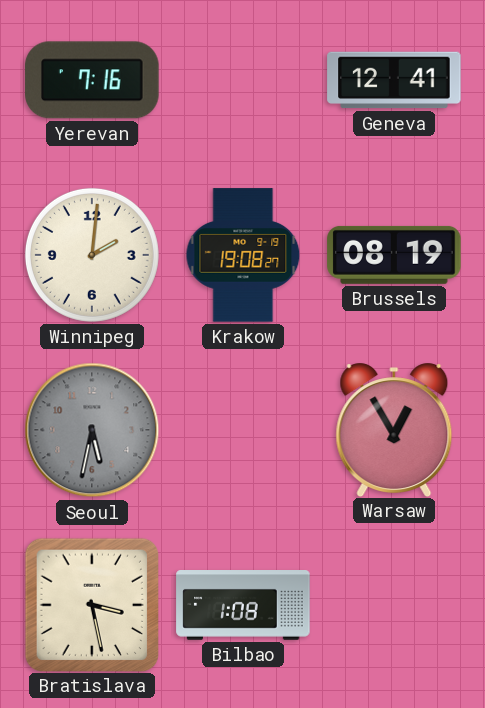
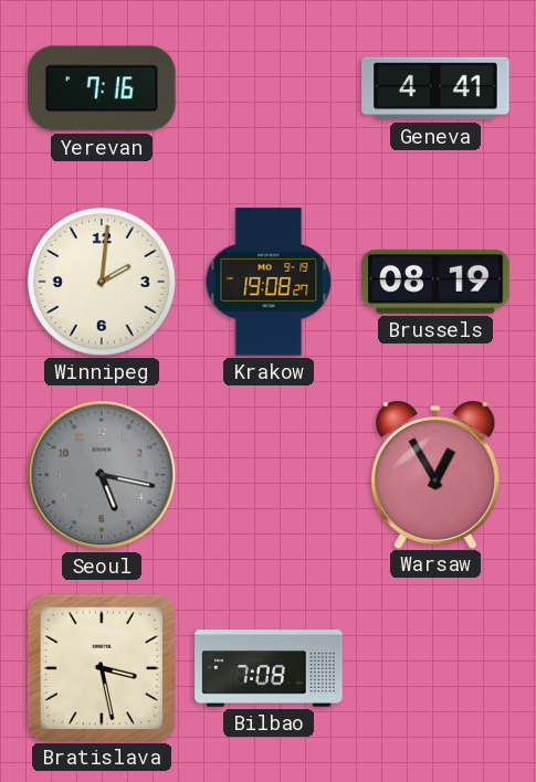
Geneva: 12:41 -> 4:41
Seoul: 5:32 -> 5:17
Bilbao: 1:08 -> 7:08
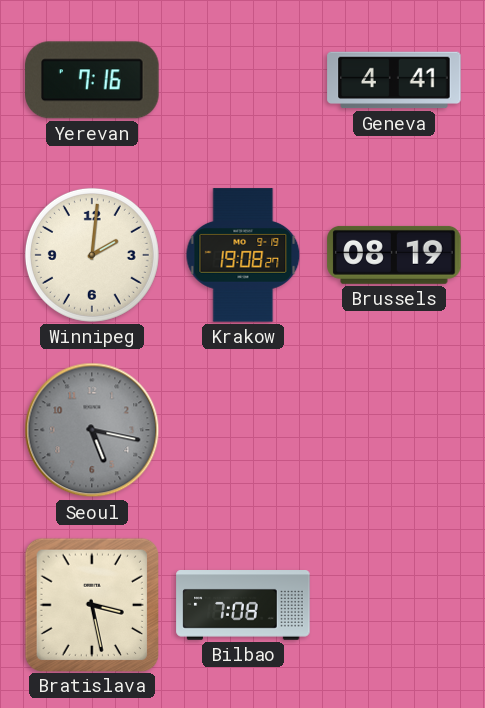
Warsaw: 12:55 -> none
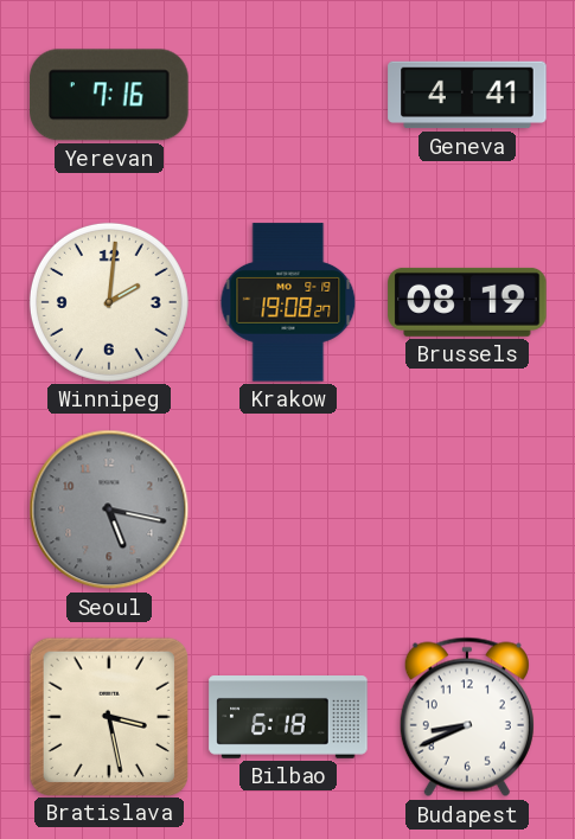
Bilbao: 7:08 -> 6:18
Budapest: none -> 8:41
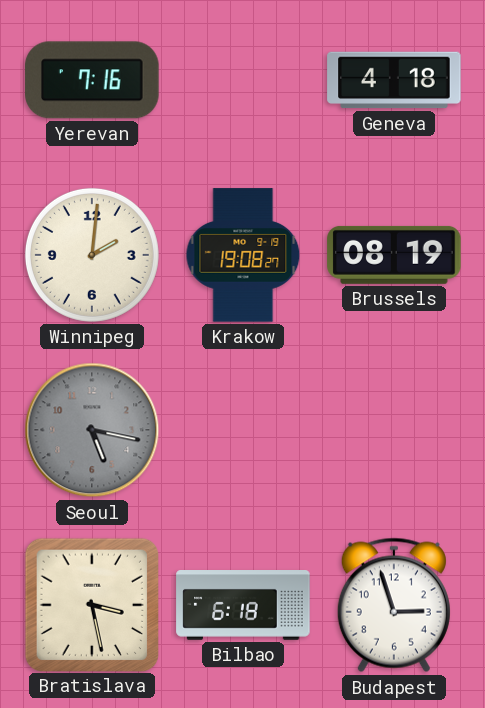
Geneva: 4:41 -> 4:18
Budapest: 8:41 -> 2:57
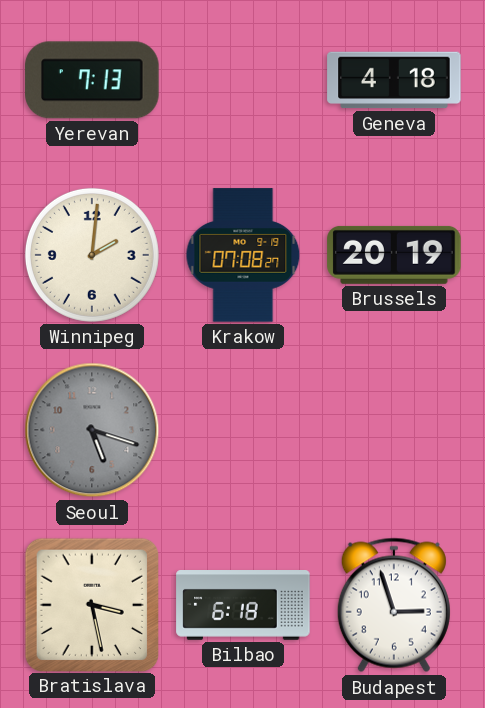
Yerevan: 7:16 -> 7:13
Krakow: 19:08 -> 07:08
Brussels: 08:19 -> 20:19
Seoul: 5:17 -> 5:18
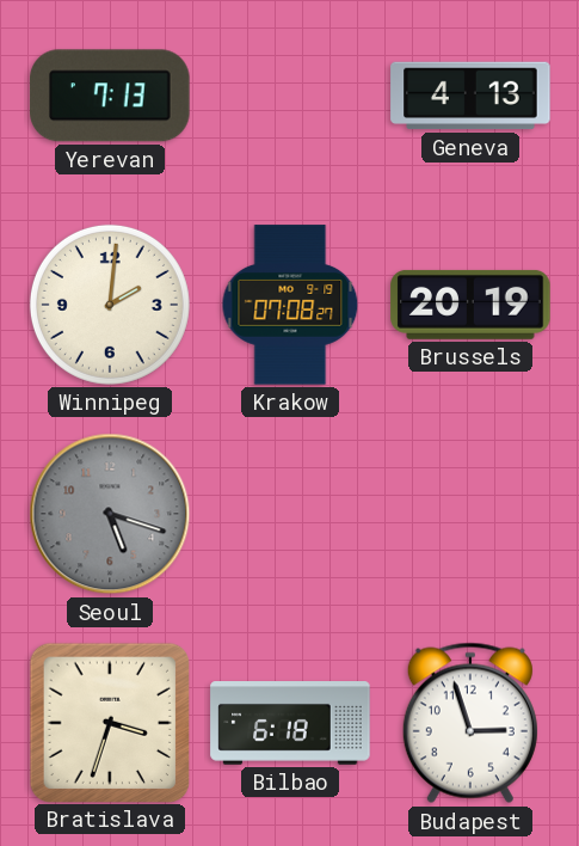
Geneva: 4:18 -> 4:13
Bratislava: 3:28 -> 3:33
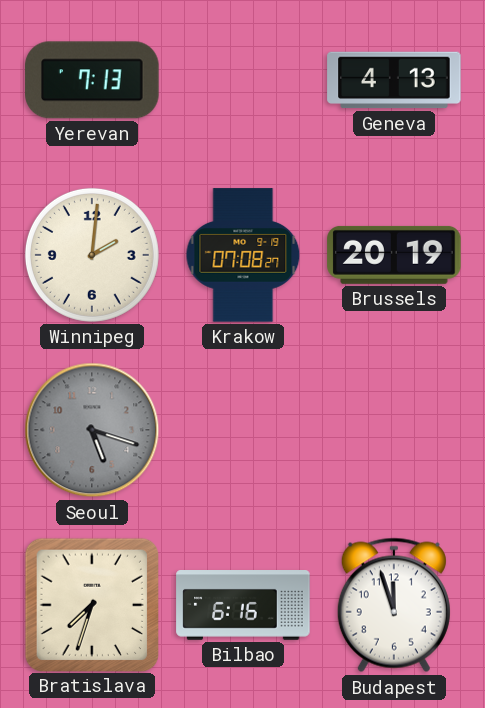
Bratislava: 3:33 -> 7:33
Bilbao: 6:18 -> 6:16
Budapest: 2:57 -> 11:57
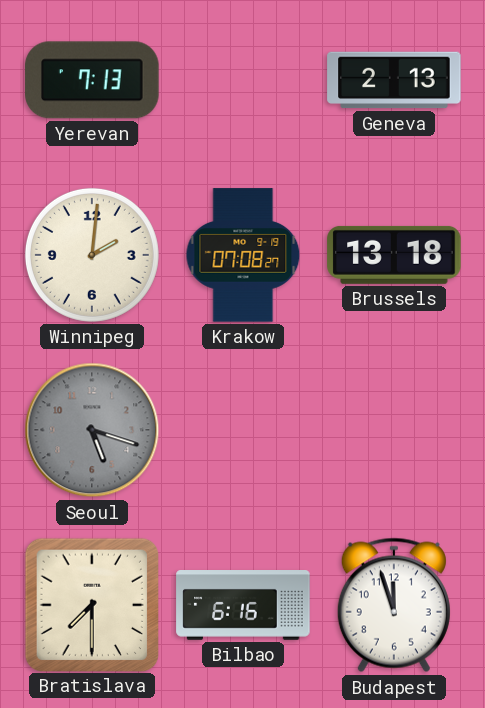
Geneva: 4:13 -> 2:13
Brussels: 20:19 -> 13:18
Bratislava: 7:33 -> 7:30
